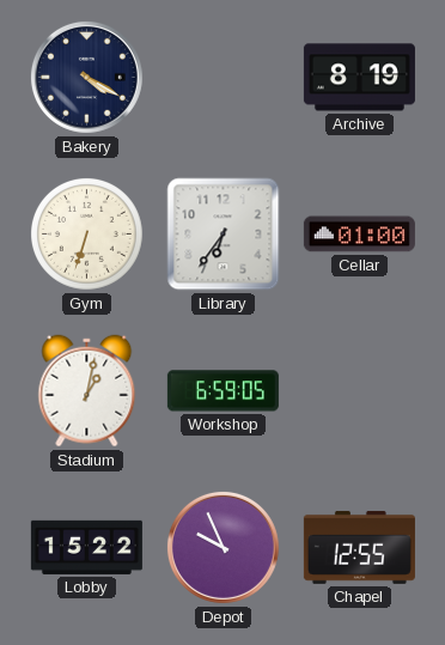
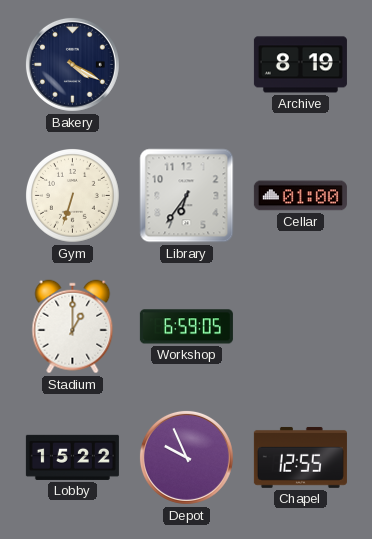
Stadium: 1:02 -> 1:00
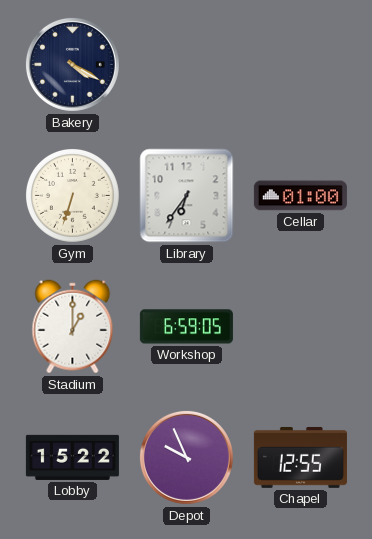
Archive: 8:19 -> none
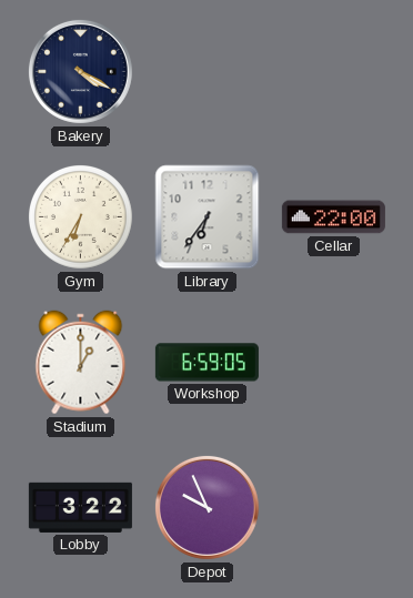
Gym: 6:33 -> 6:35
Cellar: 01:00 -> 22:00
Lobby: 15:22 -> 3:22
Chapel: 12:55 -> none
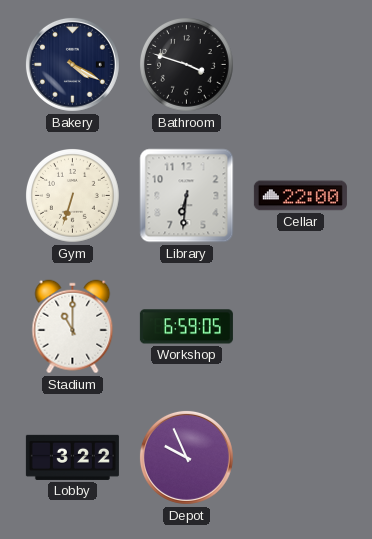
Bathroom: none -> 3:48
Gym: 6:35 -> 6:33
Library: 6:36 -> 6:31
Stadium: 1:00 -> 11:00
